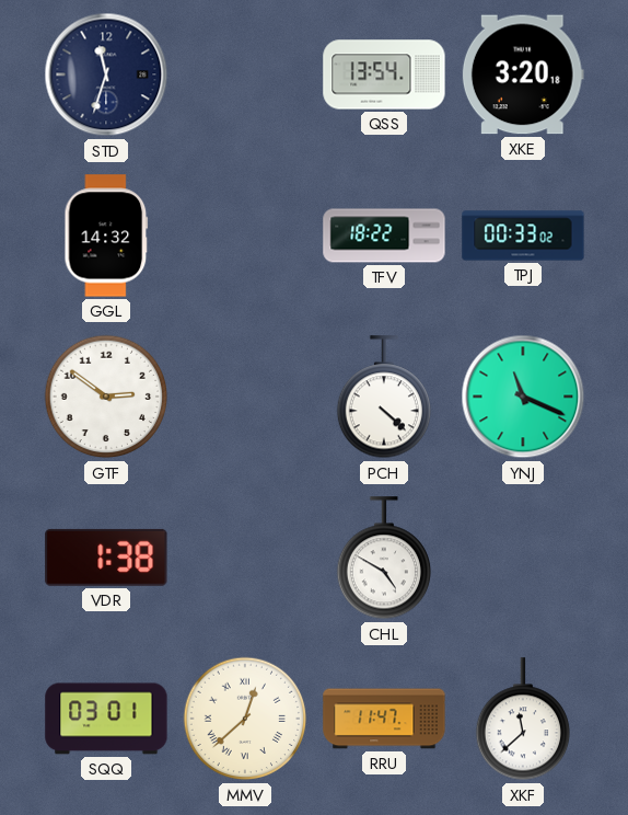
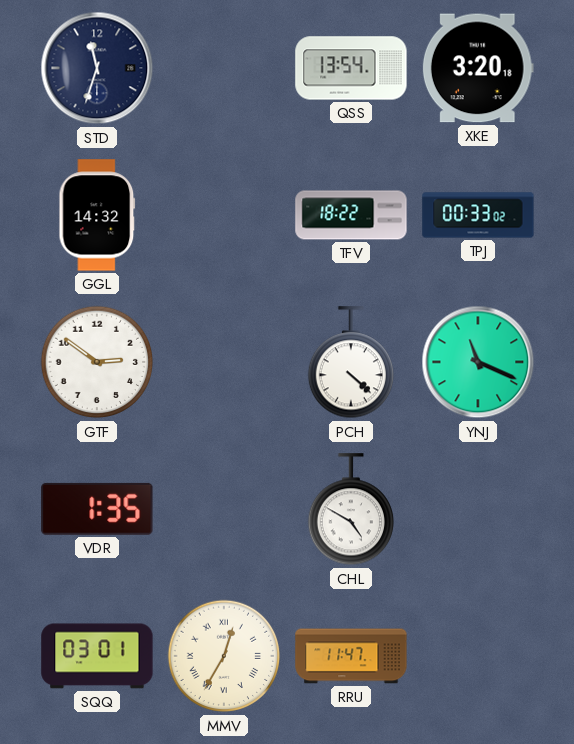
VDR: 1:38 -> 1:35
MMV: 12:38 -> 12:35
XKF: 11:38 -> none
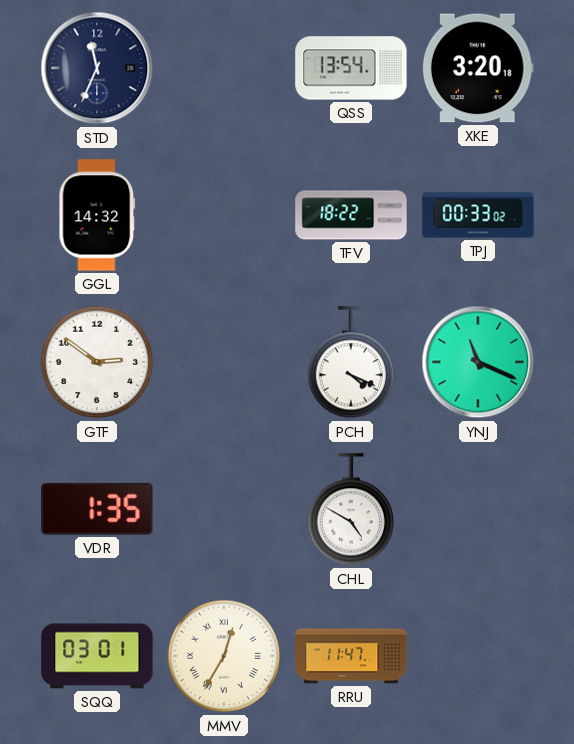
STD: 11:33 -> 11:34
PCH: 4:22 -> 4:19
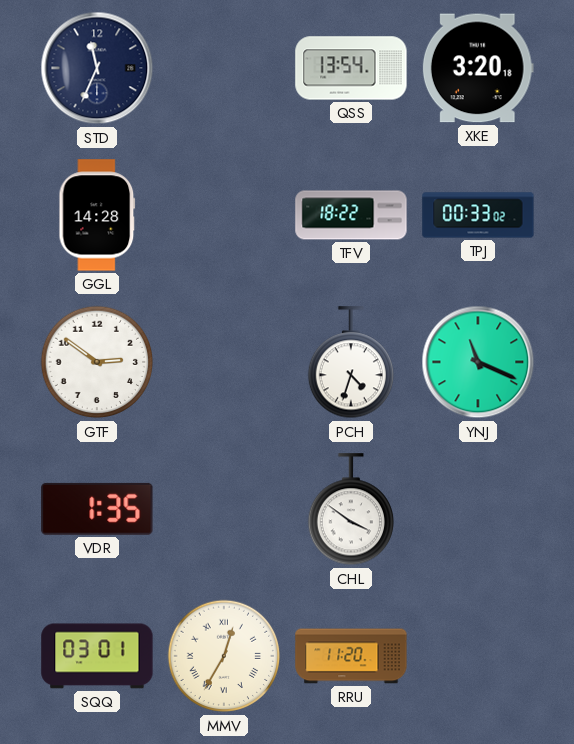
GGL: 14:32 -> 14:28
PCH: 4:19 -> 4:33
CHL: 4:50 -> 3:51
RRU: 11:47 -> 11:20
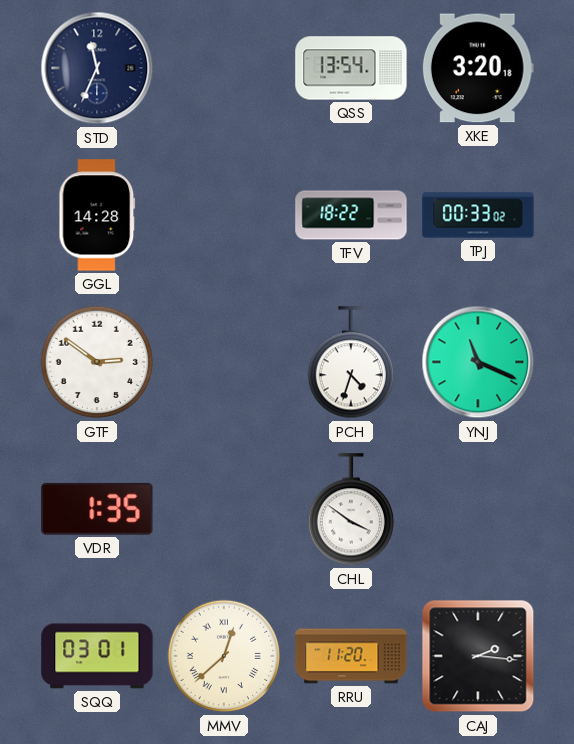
MMV: 12:35 -> 12:38
CAJ: none -> 2:16
